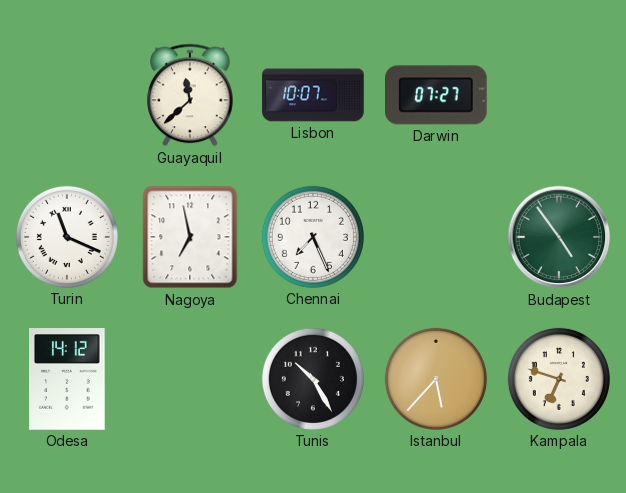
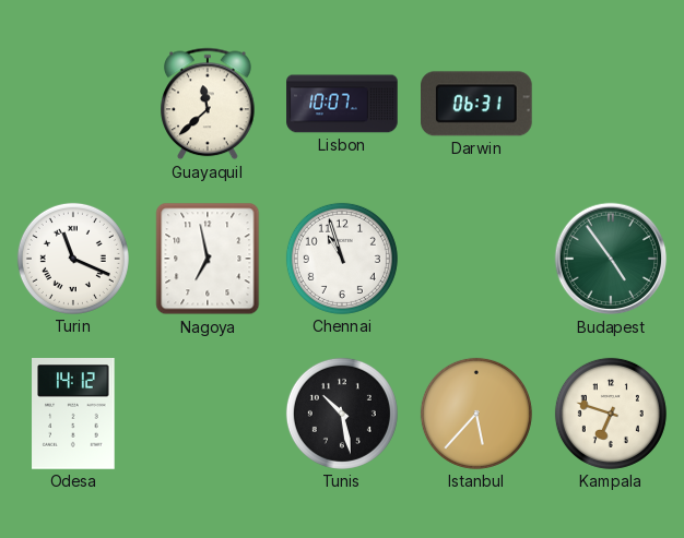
Darwin: 07:27 -> 06:31
Chennai: 7:26 -> 10:57
Tunis: 10:25 -> 10:28
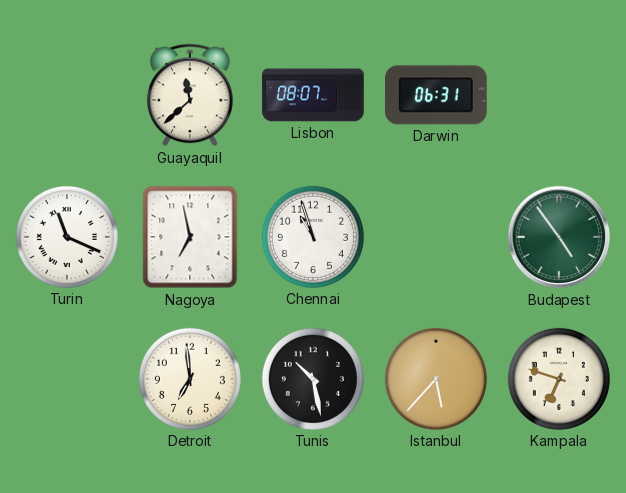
Lisbon: 10:07 -> 08:07
Odesa: 14:12 -> none
Detroit: none -> 6:59
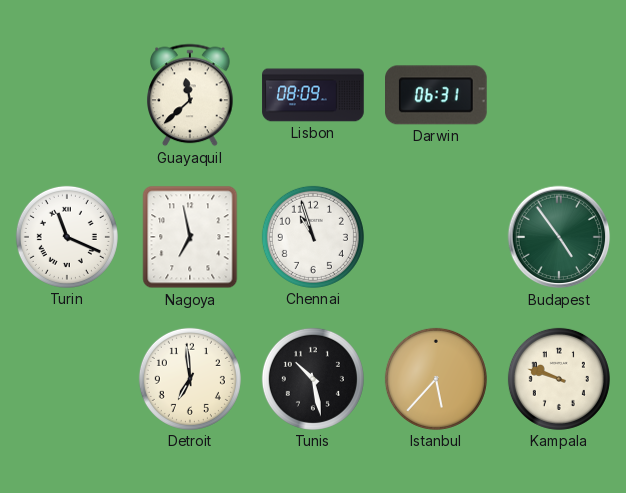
Lisbon: 08:07 -> 08:09
Kampala: 6:48 -> 9:48
